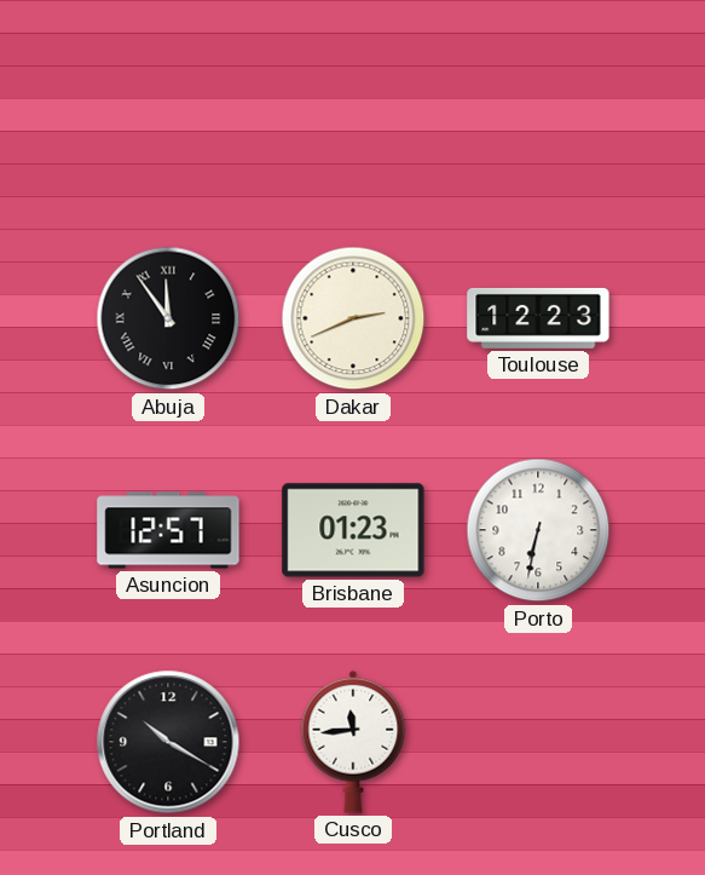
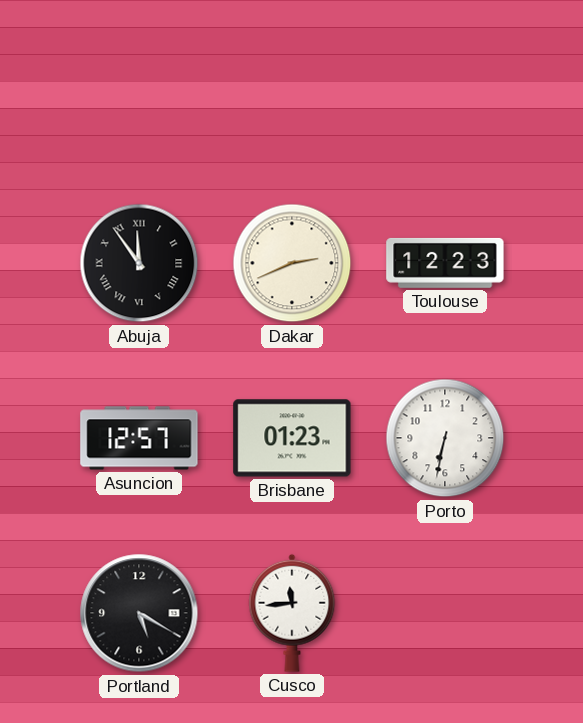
Portland: 10:20 -> 5:20
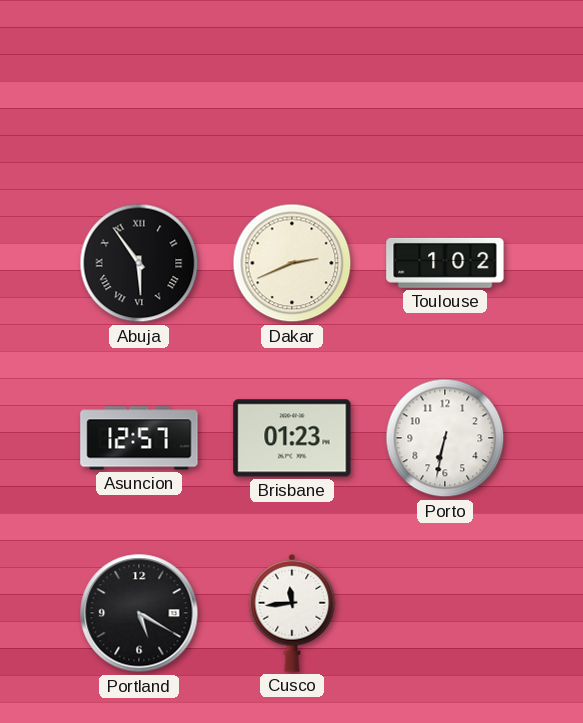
Abuja: 11:54 -> 5:54
Toulouse: 12:23 -> 1:02
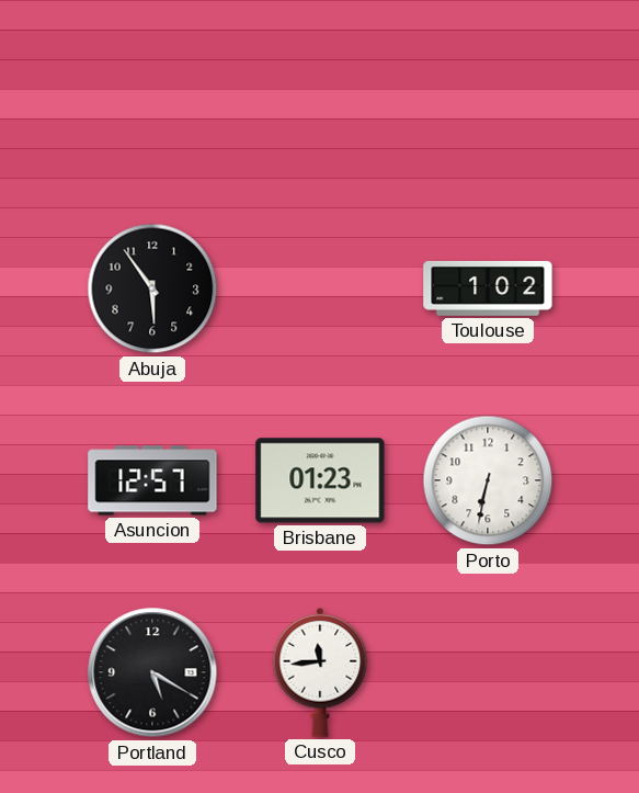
Abuja numerals: Roman -> Arabic
Dakar: 2:41 -> none
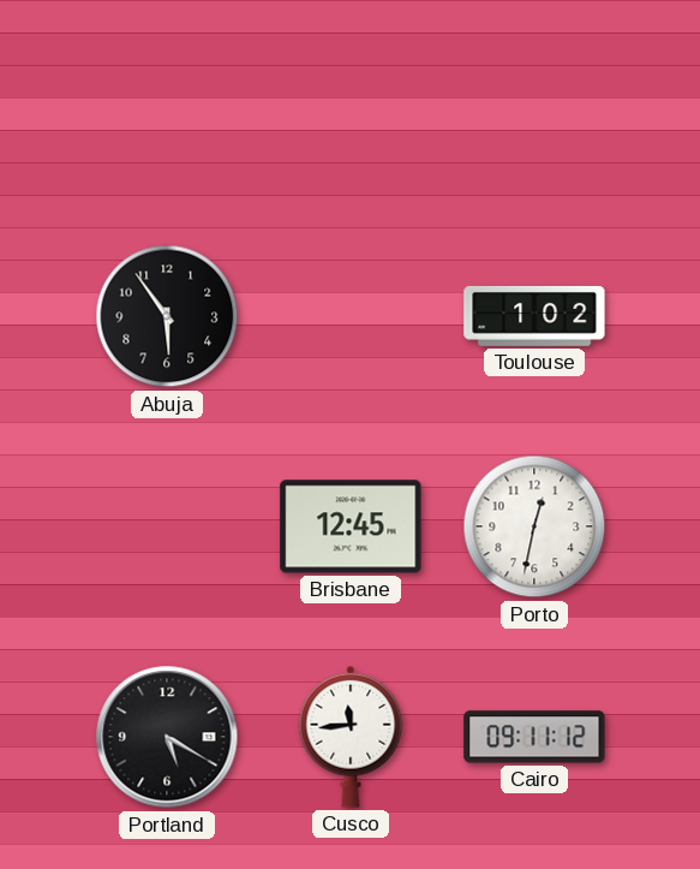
Asuncion: 12:57 -> none
Brisbane: 01:23 -> 12:45
Porto: 6:32 -> 12:32
Cairo: none -> 09:11
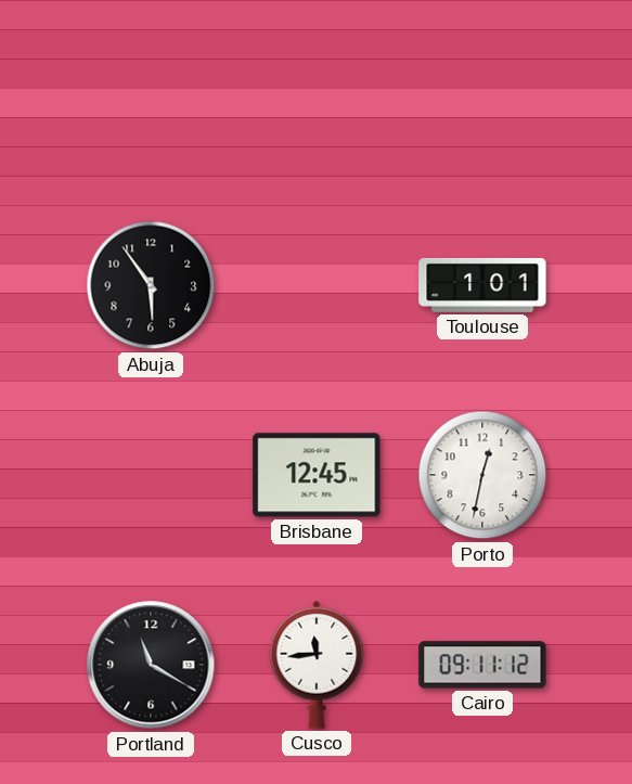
Toulouse: 1:02 -> 1:01
Portland: 5:20 -> 11:20
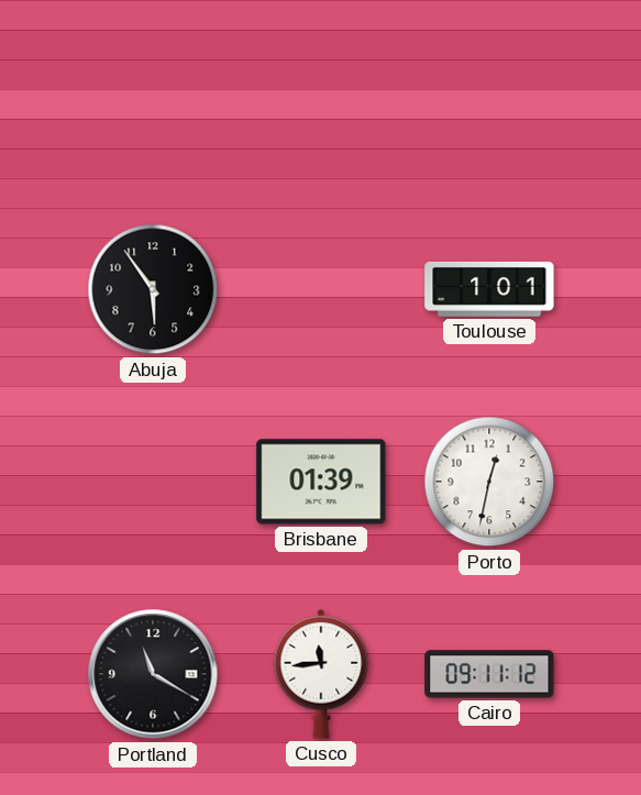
Brisbane: 12:45 -> 01:39
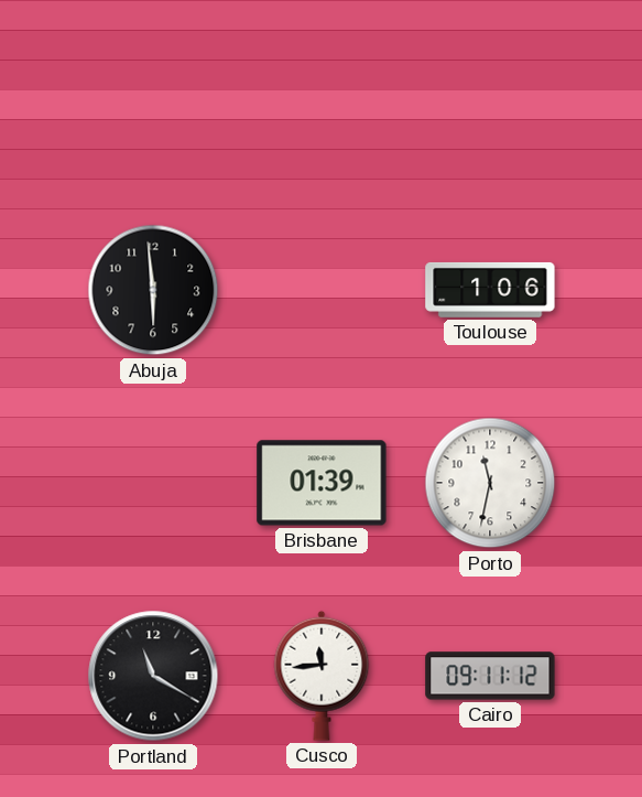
Abuja: 5:54 -> 5:59
Toulouse: 1:01 -> 1:06
Porto: 12:32 -> 11:32
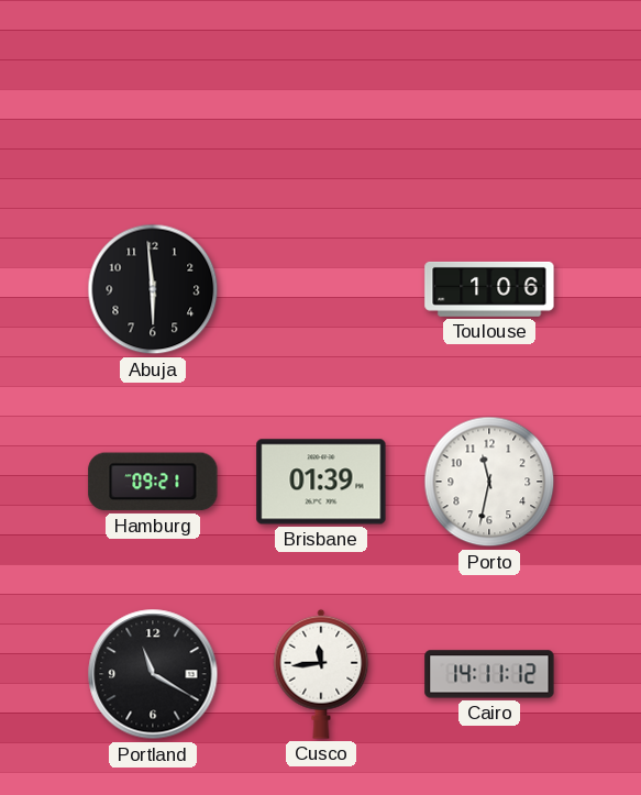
Hamburg: none -> 09:21
Cairo: 09:11 -> 14:11
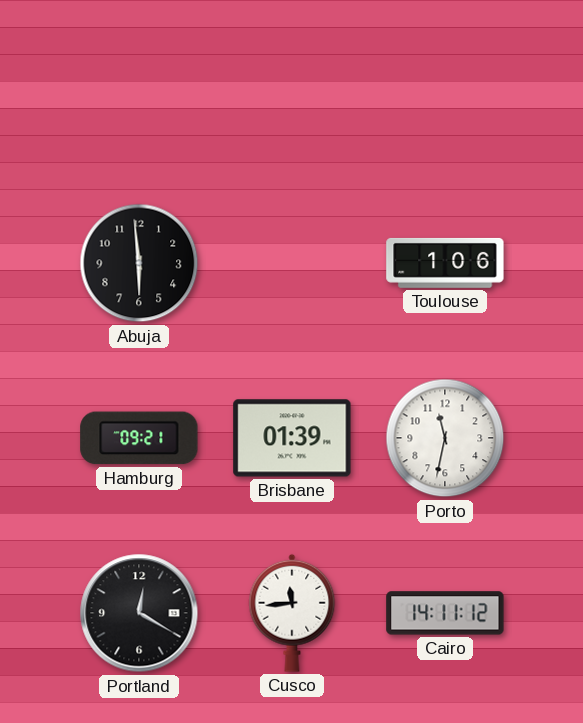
Portland: 11:20 -> 12:20
